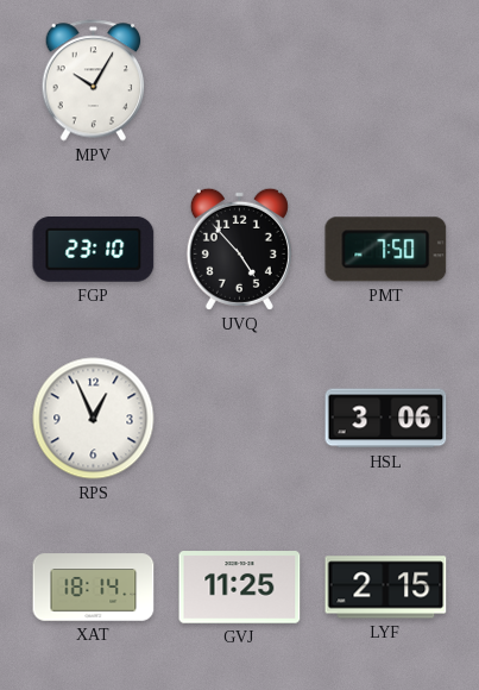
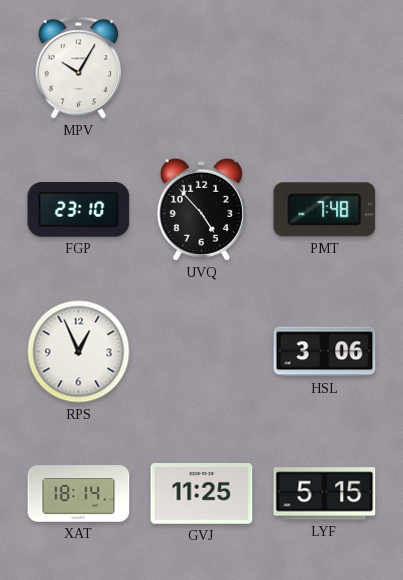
PMT: 7:50 -> 7:48
LYF: 2:15 -> 5:15
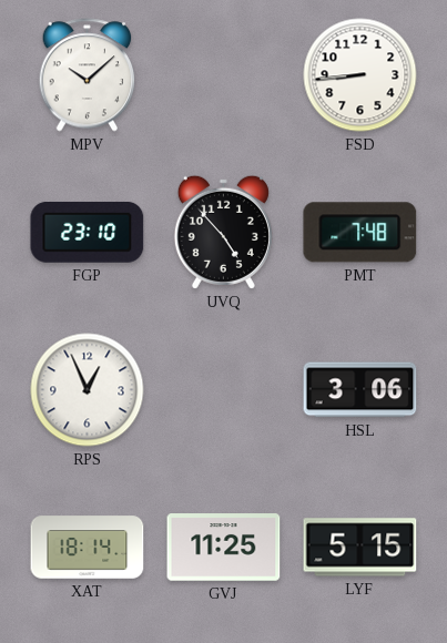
MPV: 10:05 -> 10:08
FSD: none -> 8:44
